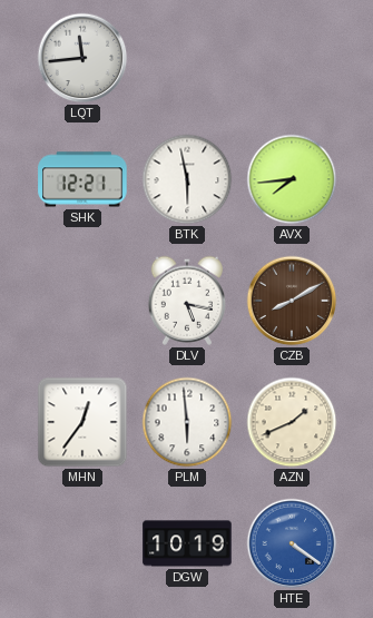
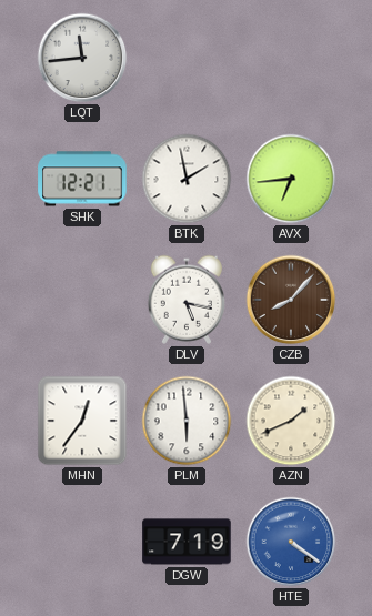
BTK: 5:58 -> 1:58
AVX: 7:44 -> 6:44
CZB: 8:10 -> 8:07
DGW: 10:19 -> 7:19
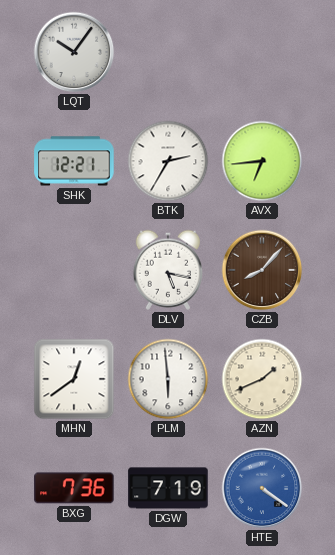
LQT: 11:44 -> 10:06
BTK: 1:58 -> 2:35
MHN: 12:36 -> 12:39
BXG: none -> 7:36
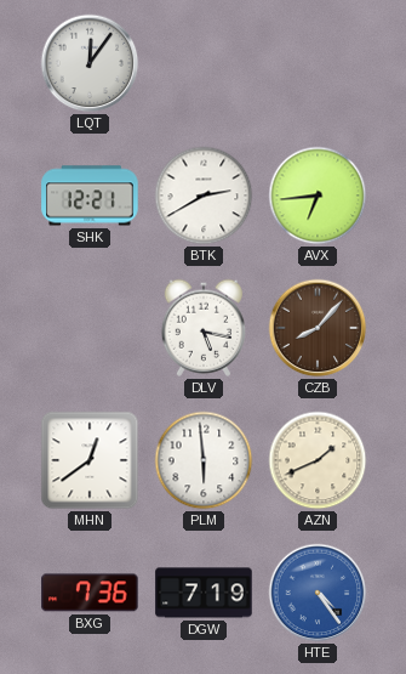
LQT: 10:06 -> 12:06
BTK: 2:35 -> 2:40
HTE: 4:21 -> 4:24
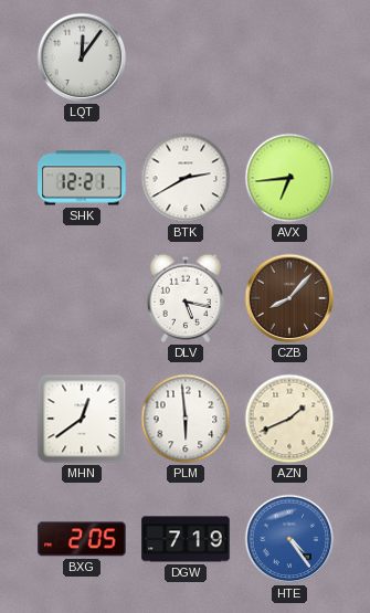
BXG: 7:36 -> 2:05
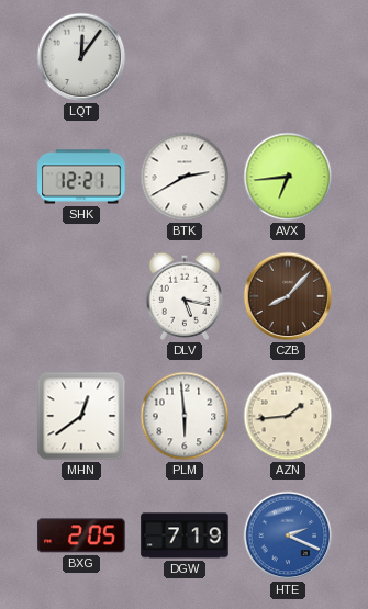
AZN: 1:41 -> 1:44
HTE: 4:24 -> 2:19
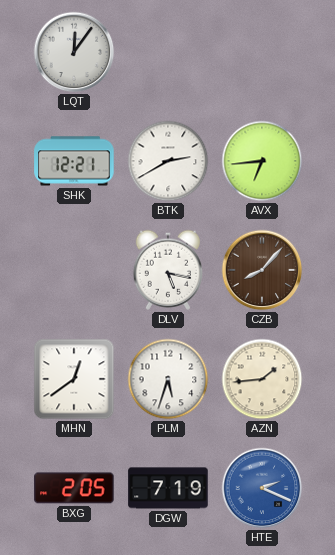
PLM: 5:59 -> 5:33
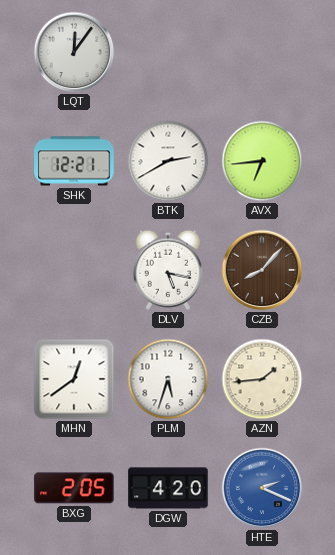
DGW: 7:19 -> 4:20
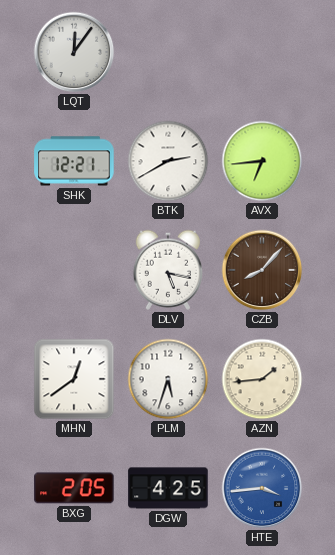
DGW: 4:20 -> 4:25
HTE: 2:19 -> 3:44
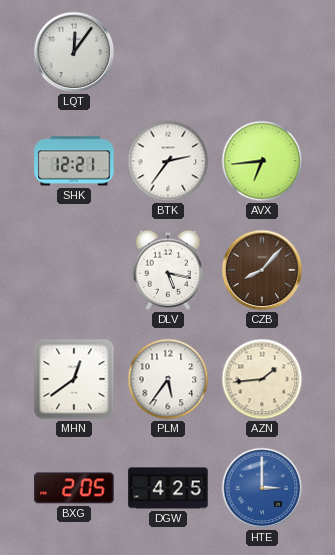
BTK: 2:40 -> 2:36
PLM: 5:33 -> 5:36
HTE: 3:44 -> 3:00
